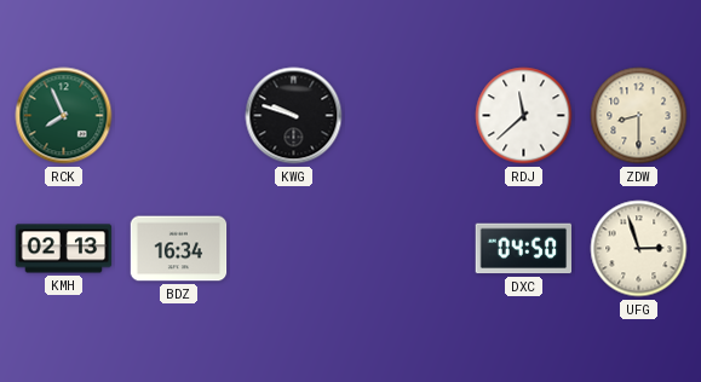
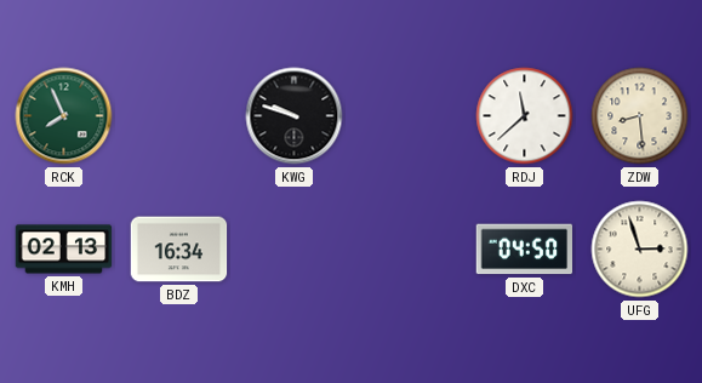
ZDW: 8:30 -> 8:29
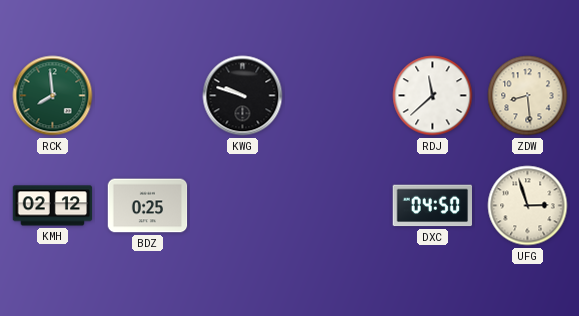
RCK: 7:56 -> 7:59
KMH: 02:13 -> 02:12
BDZ: 16:34 -> 0:25
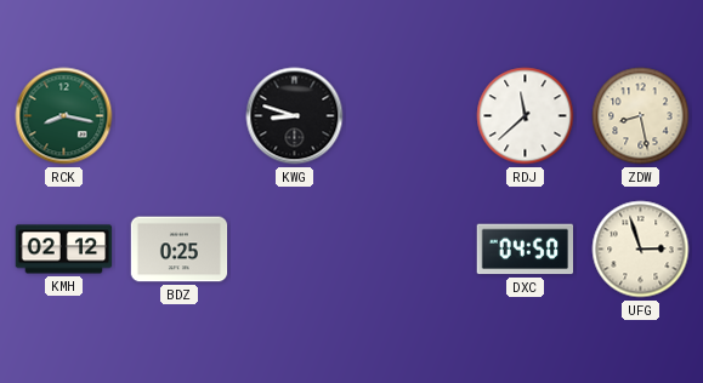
RCK: 7:59 -> 8:17
KWG: 9:48 -> 8:48
ZDW: 8:29 -> 8:28
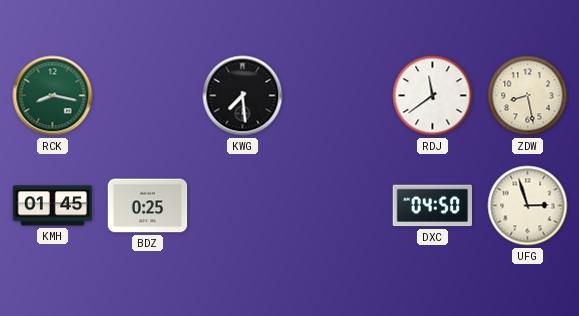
KWG: 8:48 -> 7:29
RDJ: 11:38 -> 11:39
KMH: 02:12 -> 01:45
